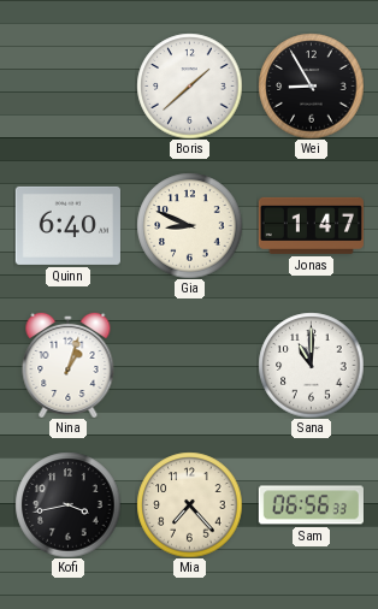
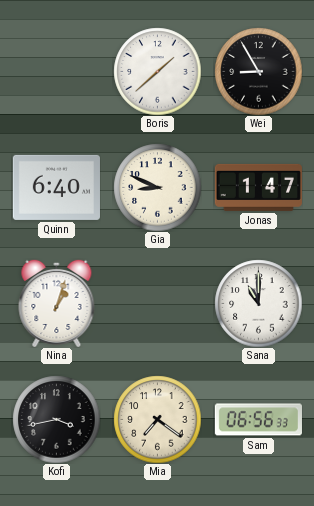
Mia: 7:23 -> 7:21
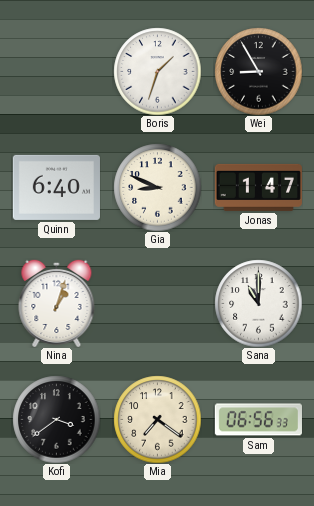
Boris: 1:38 -> 1:33
Kofi: 3:43 -> 3:39
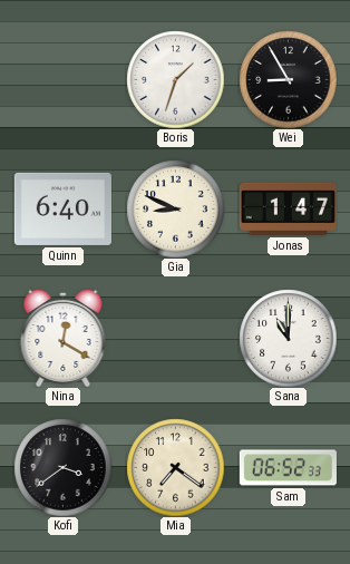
Nina: 1:03 -> 12:20
Sam: 06:56 -> 06:52
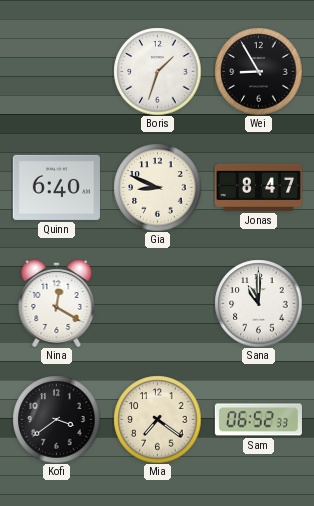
Jonas: 1:47 -> 8:47
